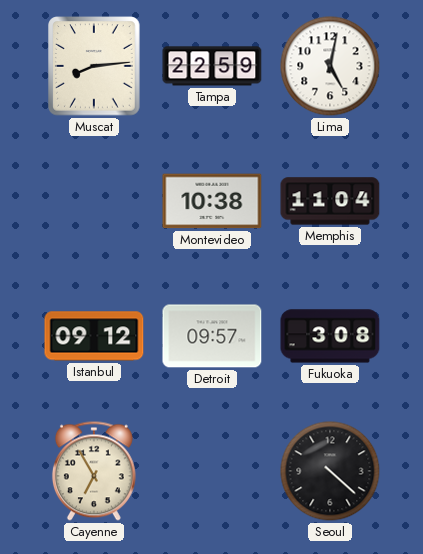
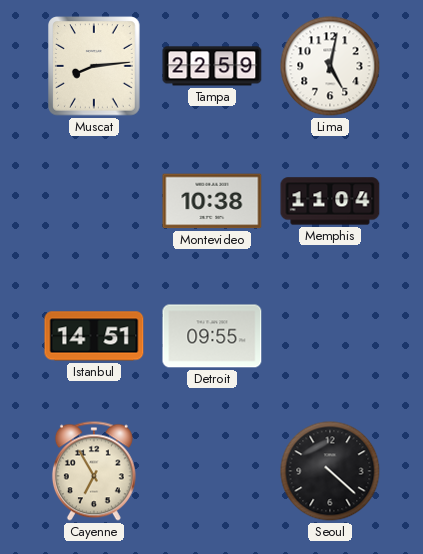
Istanbul: 09:12 -> 14:51
Detroit: 09:57 -> 09:55
Fukuoka: 3:08 -> none
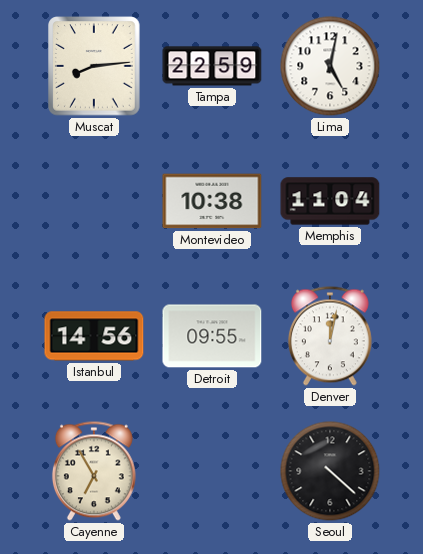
Istanbul: 14:51 -> 14:56
Denver: none -> 12:02
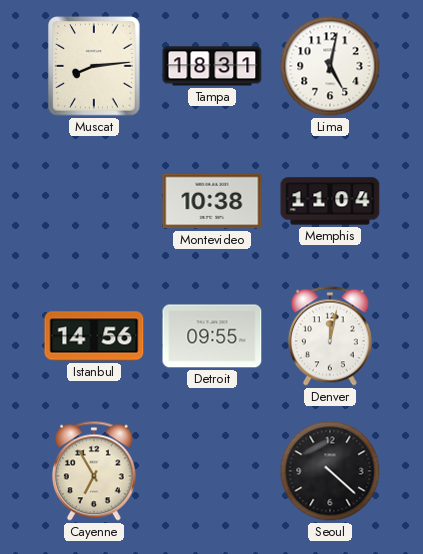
Tampa: 22:59 -> 18:31
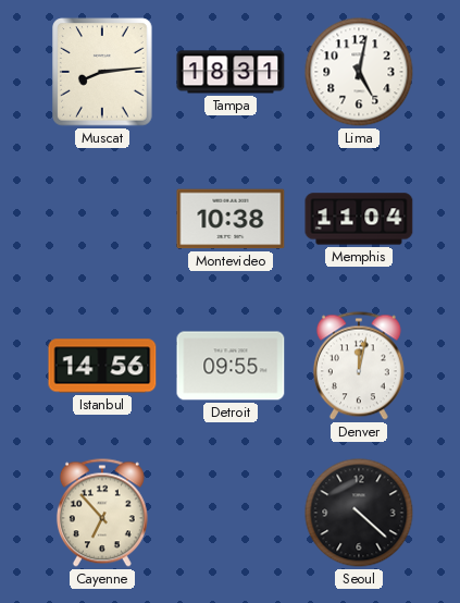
Cayenne: 6:55 -> 6:53
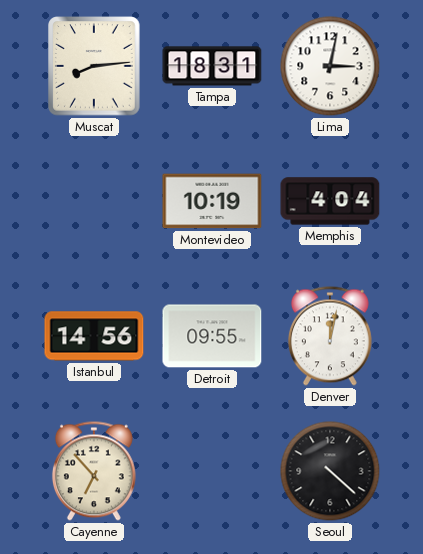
Lima: 5:02 -> 3:02
Montevideo: 10:38 -> 10:19
Memphis: 11:04 -> 4:04
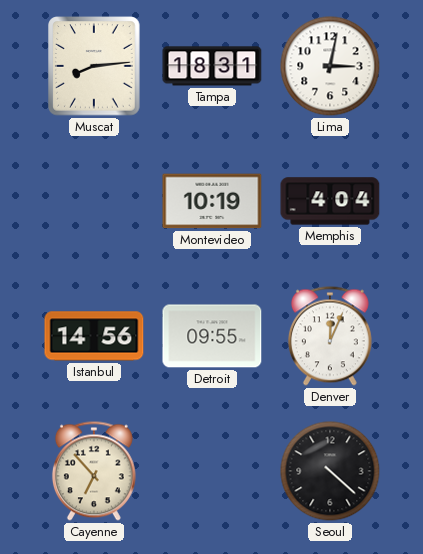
Denver: 12:02 -> 12:04
